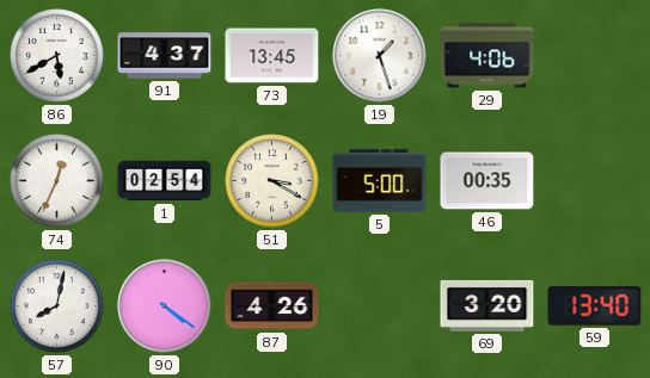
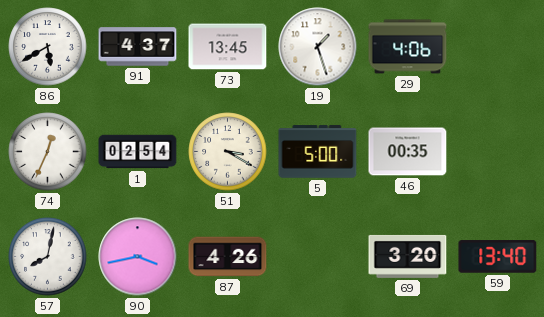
90: 4:21 -> 3:43
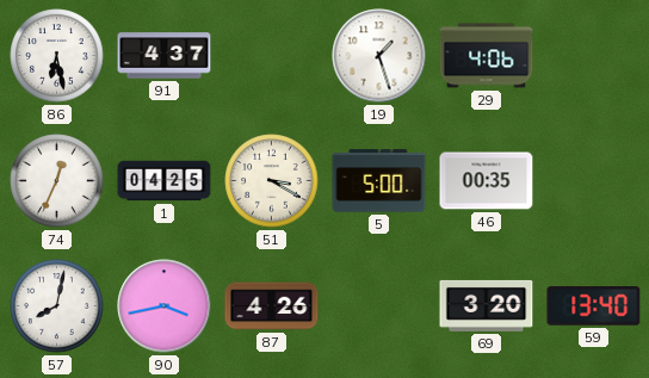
86: 5:40 -> 6:28
73: 13:45 -> none
1: 02:54 -> 04:25
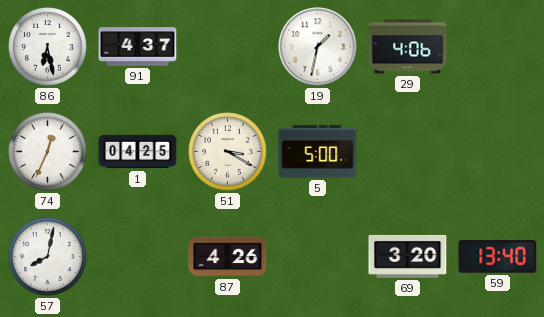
19: 1:27 -> 1:32
46: 00:35 -> none
90: 3:43 -> none
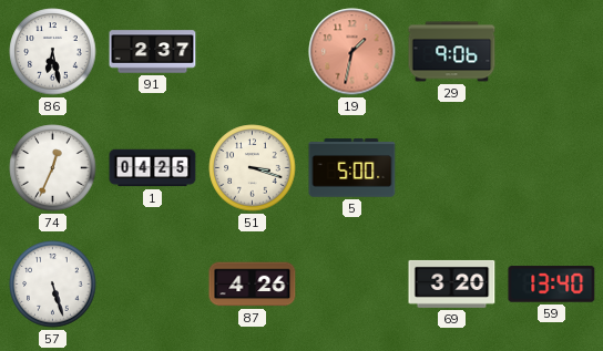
91: 4:37 -> 2:37
19 dial: white -> salmon
29: 4:06 -> 9:06
51: 3:20 -> 3:18
57: 8:02 -> 5:27
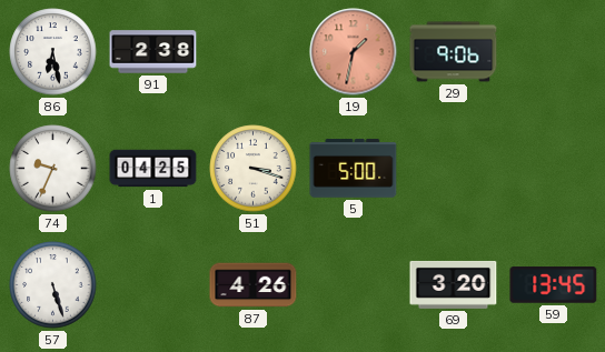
91: 2:37 -> 2:38
74: 12:34 -> 9:34
59: 13:40 -> 13:45
